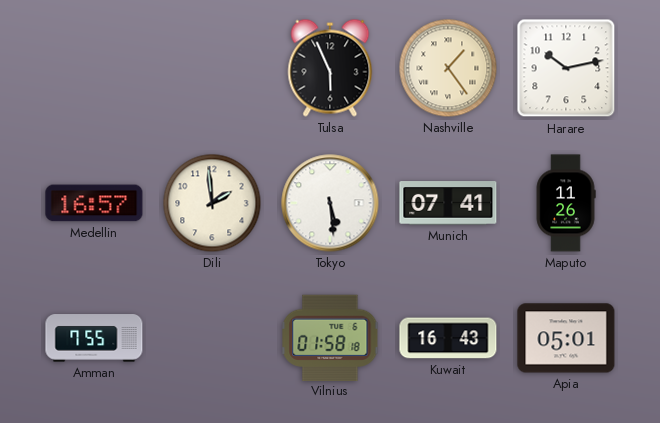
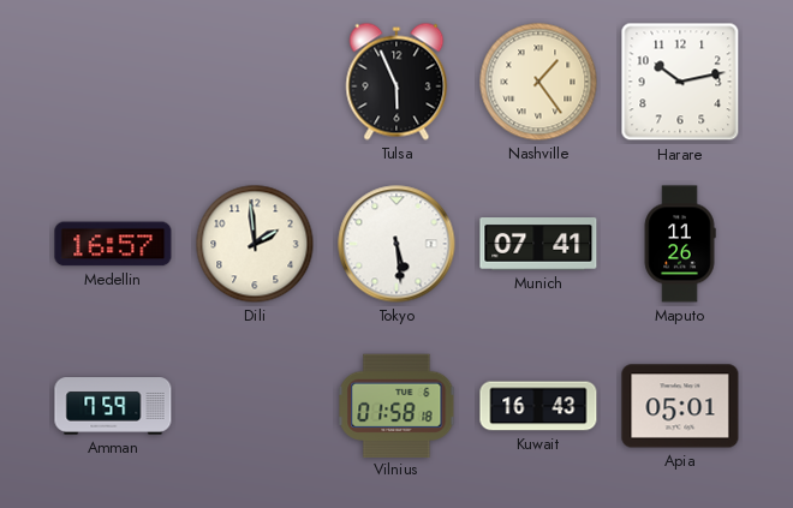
Amman: 7:55 -> 7:59
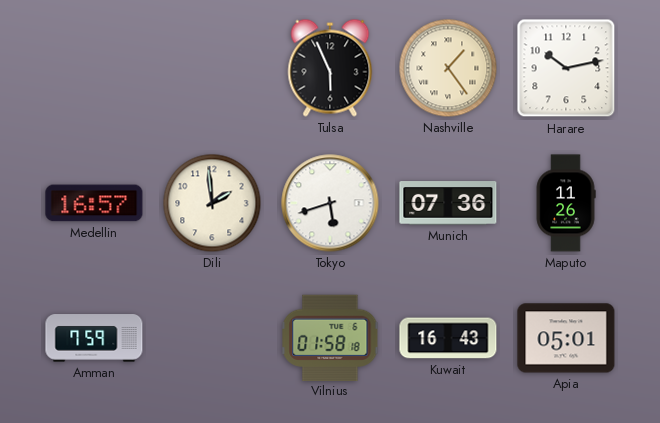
Tokyo: 5:29 -> 5:42
Munich: 07:41 -> 07:36
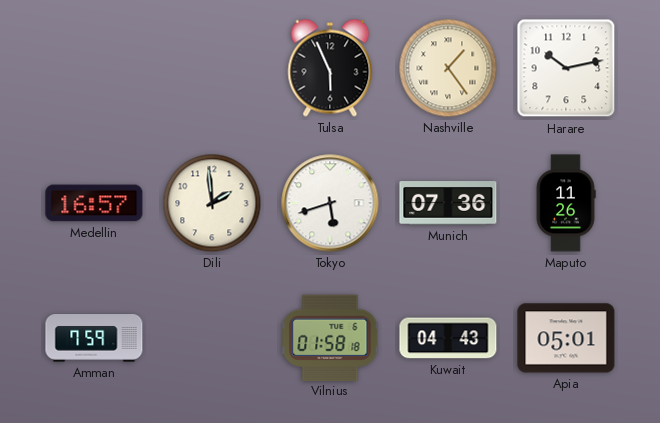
Kuwait: 16:43 -> 04:43
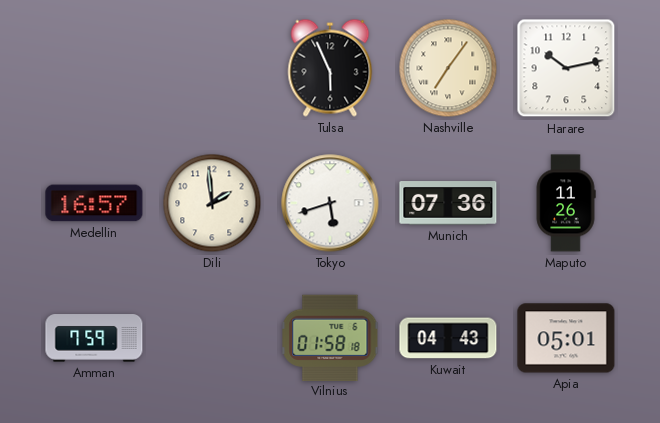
Nashville: 1:24 -> 7:06
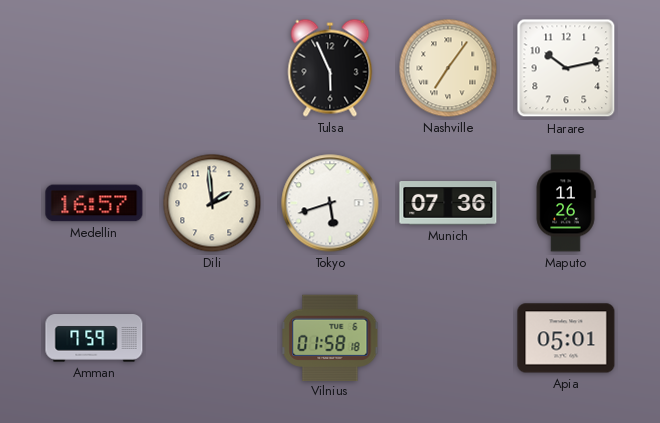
Kuwait: 04:43 -> none
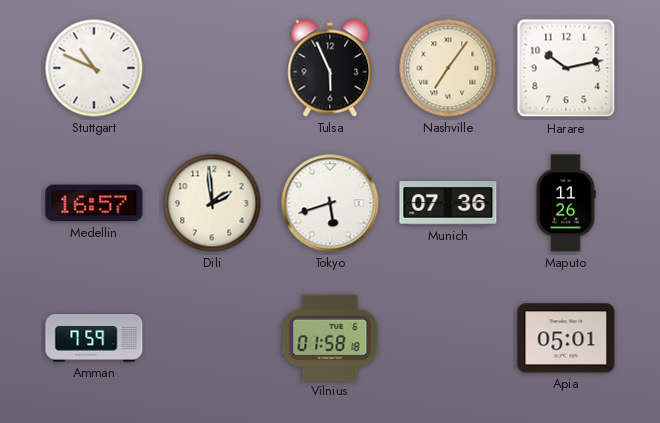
Stuttgart: none -> 10:49
